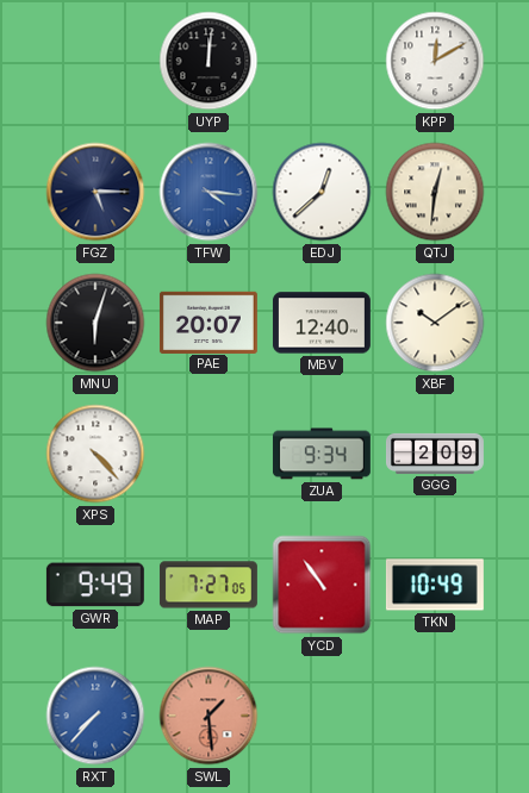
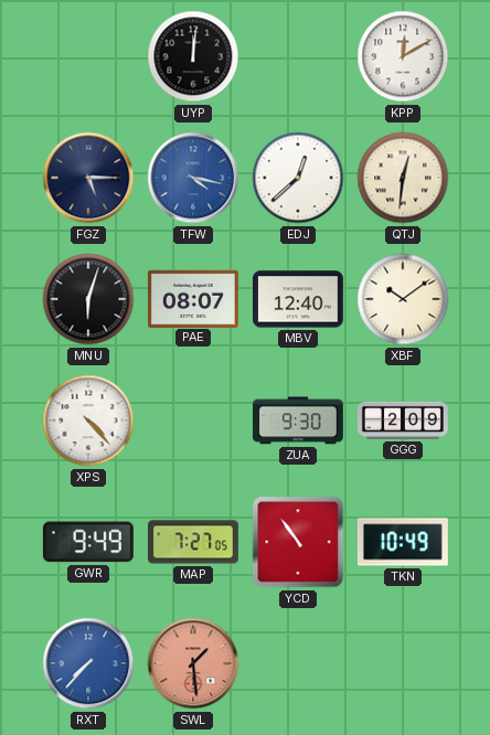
TFW: 4:16 -> 4:17
PAE: 20:07 -> 08:07
ZUA: 9:34 -> 9:30
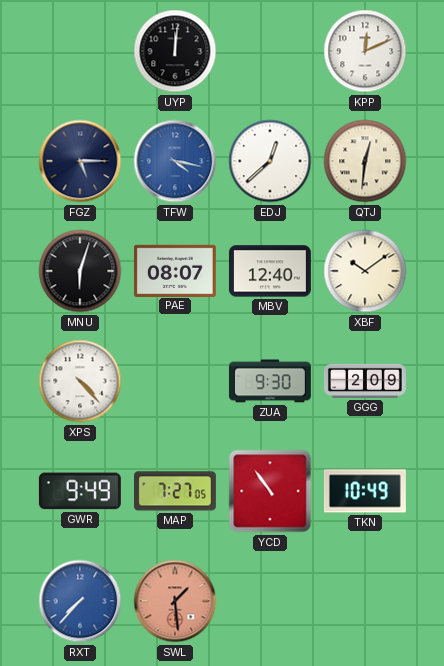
KPP: 12:10 -> 12:11
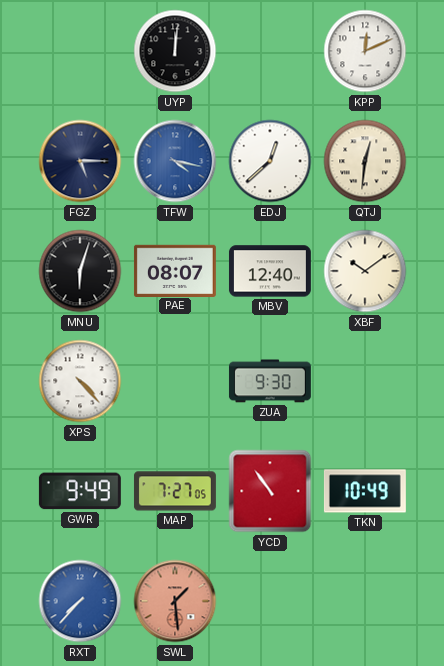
GGG: 2:09 -> none
